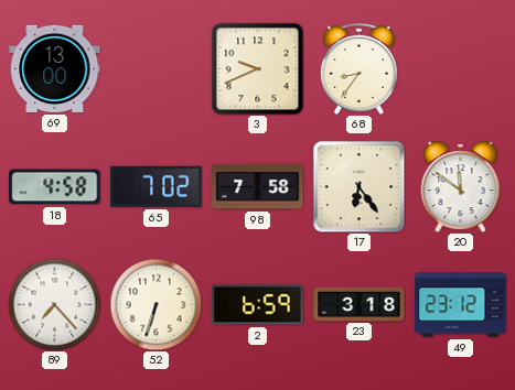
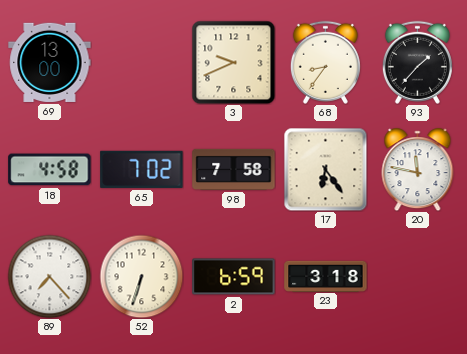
93: none -> 1:37
20: 11:51 -> 11:47
49: 23:12 -> none
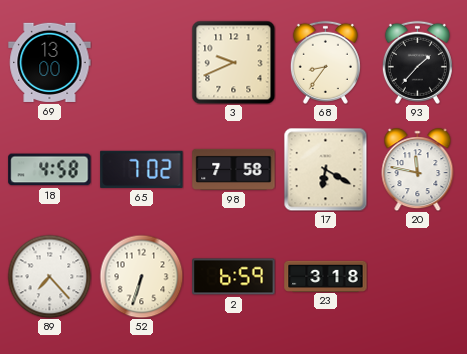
17: 6:24 -> 6:20
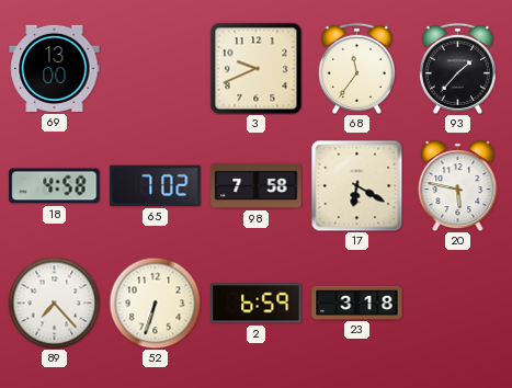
68: 8:36 -> 11:36
20: 11:47 -> 5:47
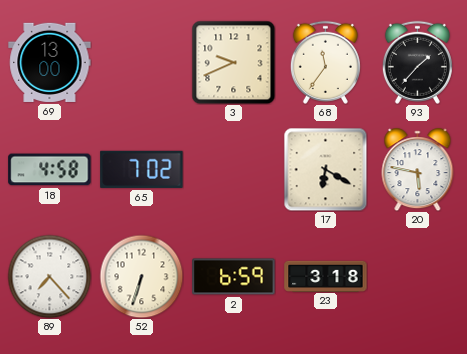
98: 7:58 -> none
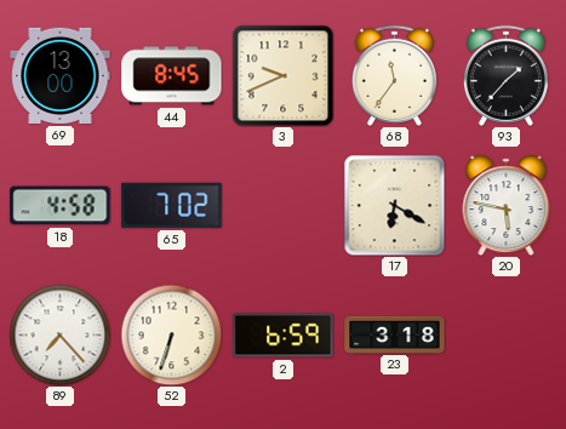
44: none -> 8:45
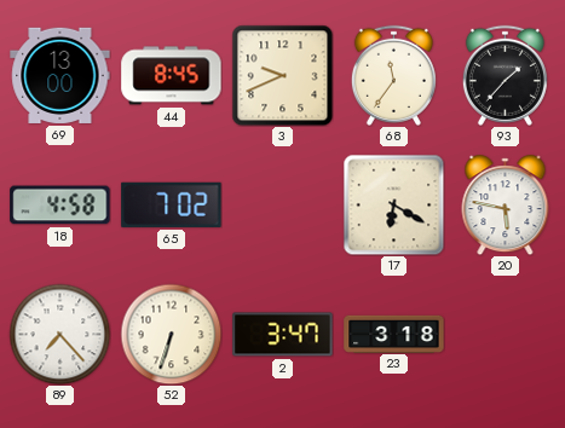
2: 6:59 -> 3:47
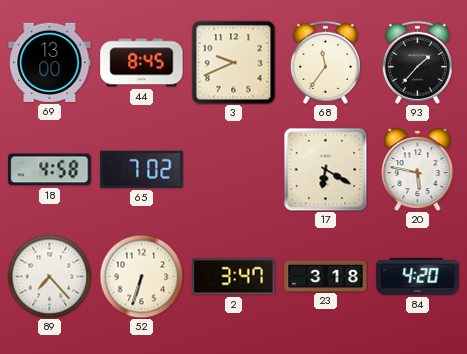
84: none -> 4:20
